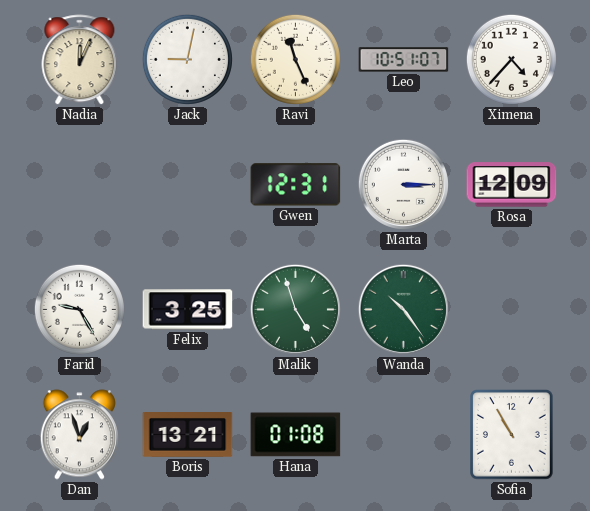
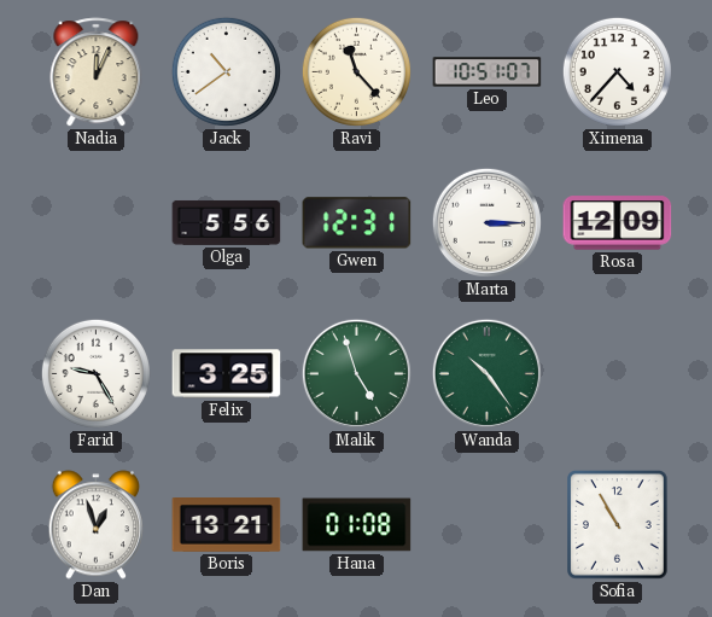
Jack: 9:02 -> 10:39
Ravi: 11:26 -> 11:23
Olga: none -> 5:56
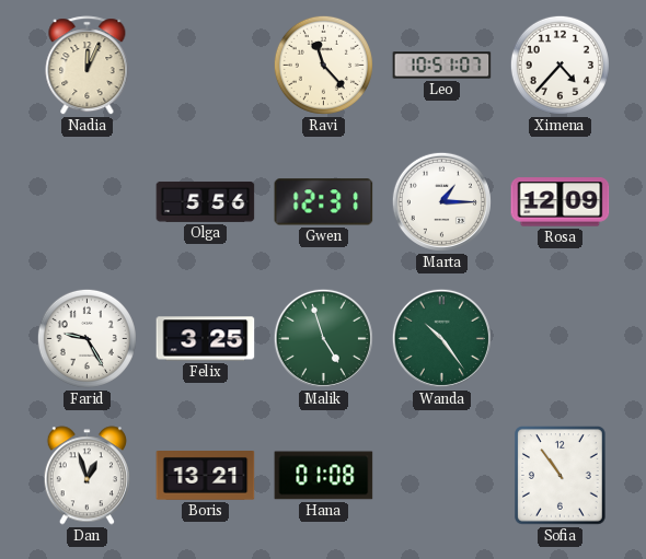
Jack: 10:39 -> none
Marta: 3:15 -> 1:15
Sofia: 10:55 -> 10:54
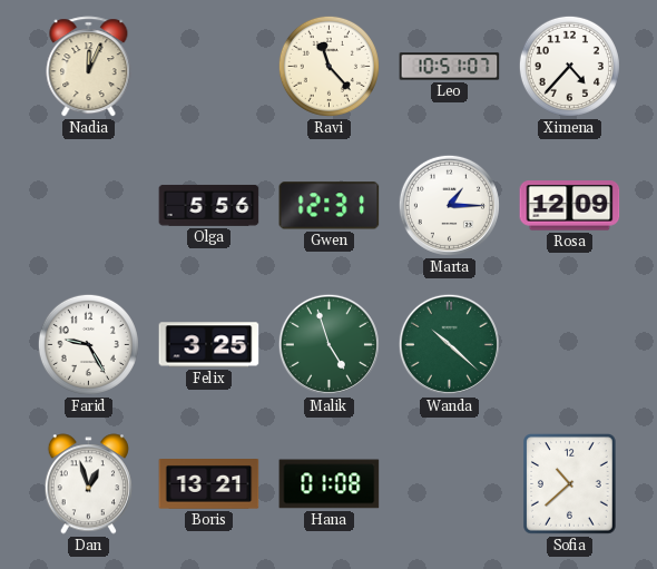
Wanda: 10:24 -> 10:22
Sofia: 10:54 -> 10:38
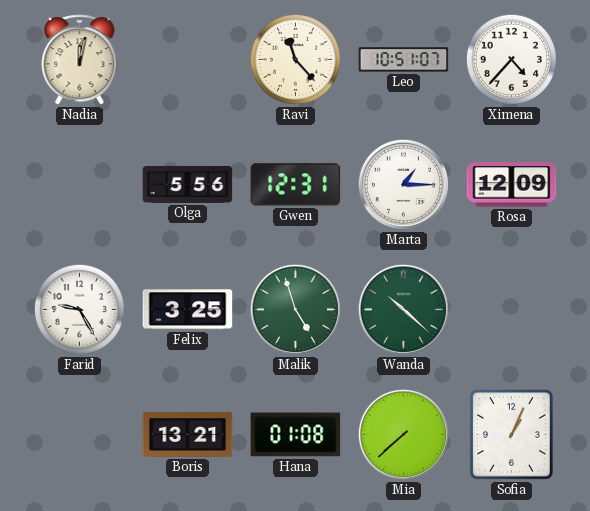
Nadia: 12:04 -> 12:02
Dan: 12:57 -> none
Mia: none -> 7:38
Sofia: 10:38 -> 1:04
